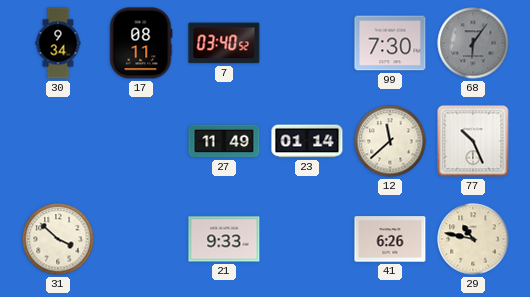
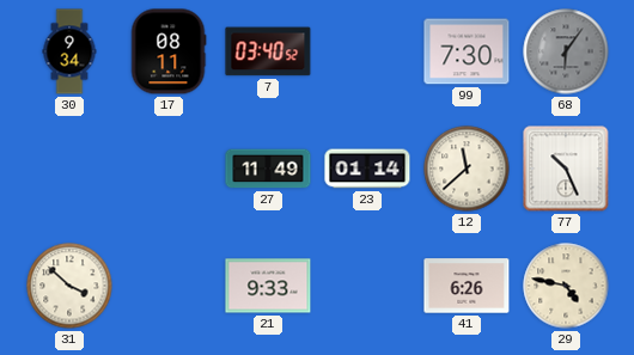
29: 10:47 -> 4:47
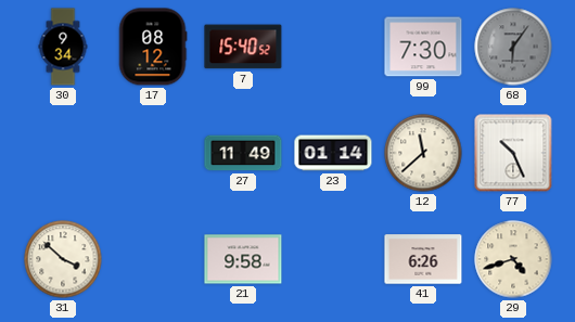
17: 08:11 -> 08:12
7: 03:40 -> 15:40
21: 9:33 -> 9:58
29: 4:47 -> 4:42
